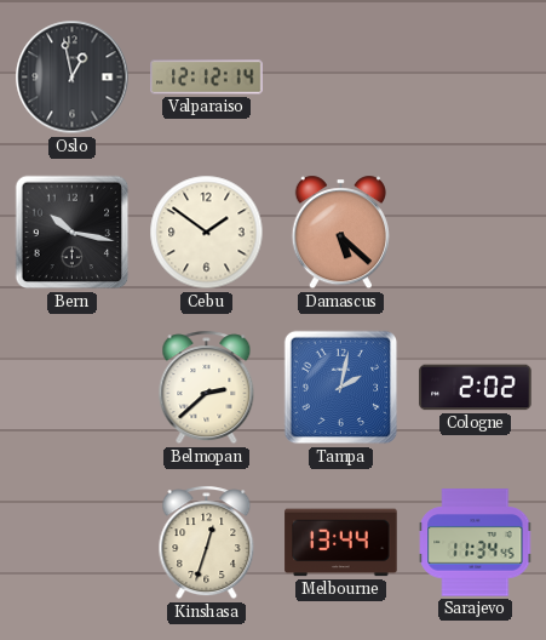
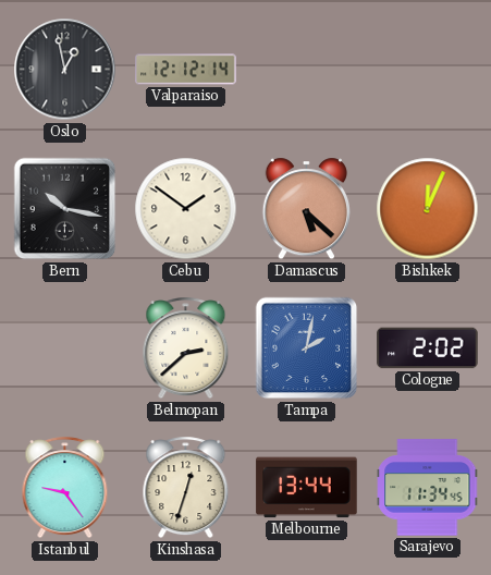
Bishkek: none -> 12:04
Istanbul: none -> 9:24
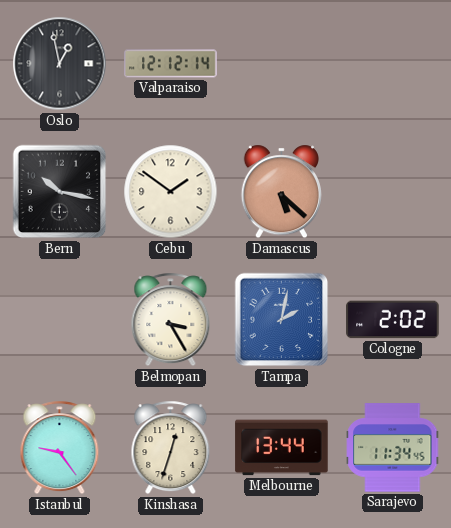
Bishkek: 12:04 -> none
Belmopan: 2:38 -> 3:25
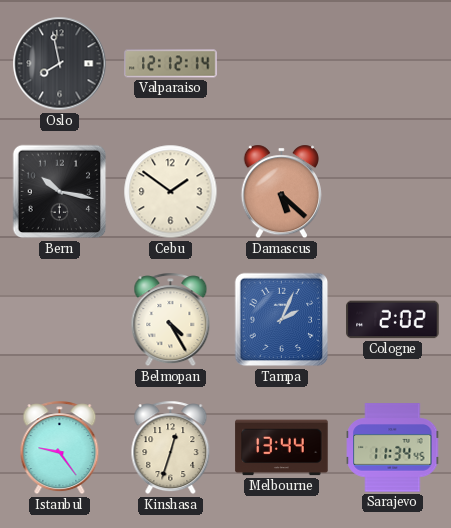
Oslo: 12:58 -> 7:58
Belmopan: 3:25 -> 4:25
Tampa: 2:02 -> 2:04
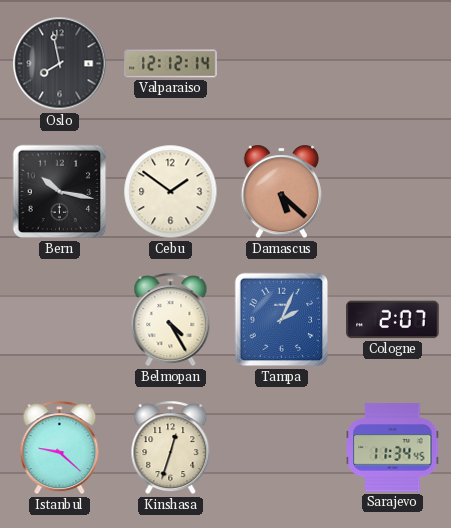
Cologne: 2:02 -> 2:07
Istanbul: 9:24 -> 9:22
Melbourne: 13:44 -> none
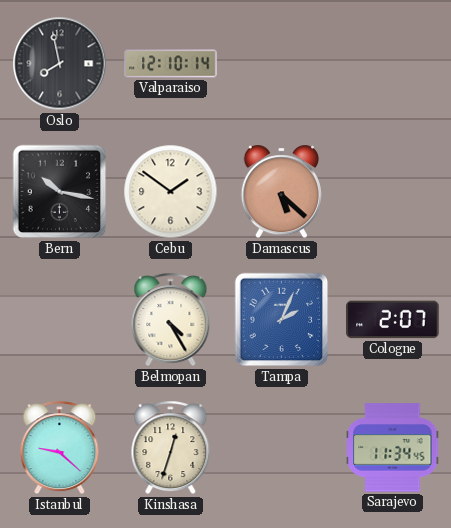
Valparaiso: 12:12 -> 12:10
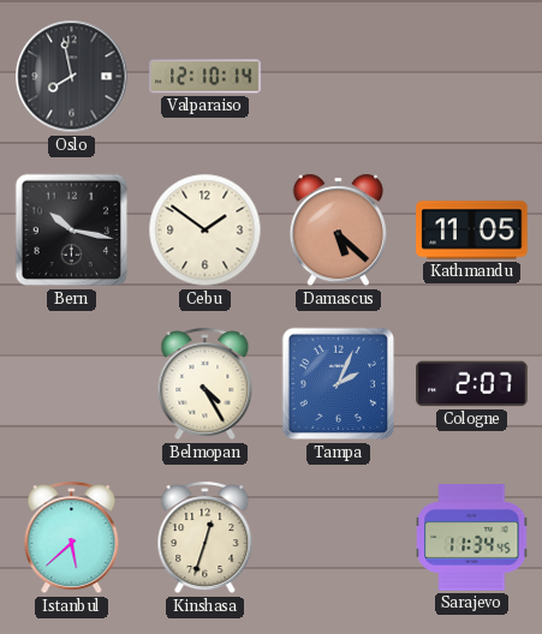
Kathmandu: none -> 11:05
Istanbul: 9:22 -> 5:38
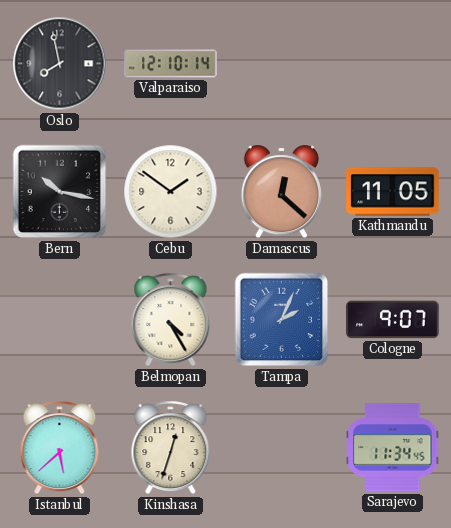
Damascus: 5:22 -> 12:22
Cologne: 2:07 -> 9:07
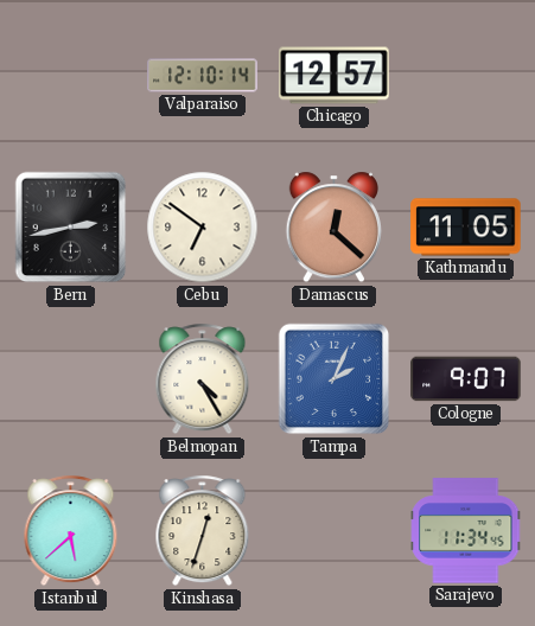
Oslo: 7:58 -> none
Chicago: none -> 12:57
Bern: 10:17 -> 2:43
Cebu: 1:51 -> 6:51
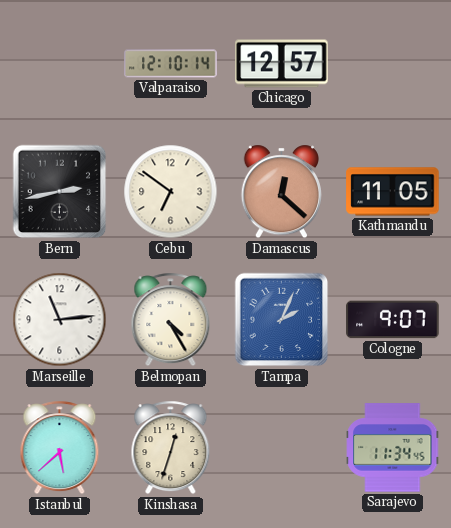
Marseille: none -> 11:14
